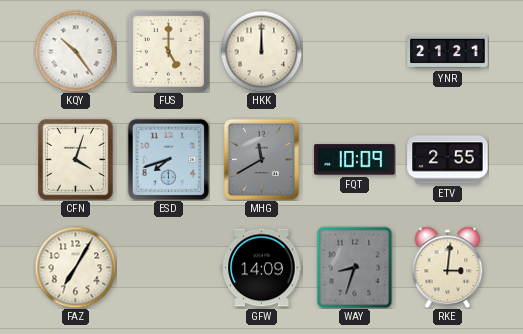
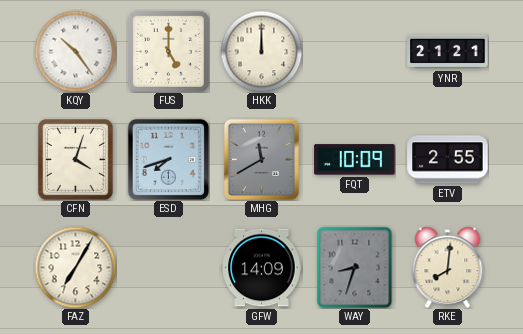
RKE: 3:01 -> 8:01
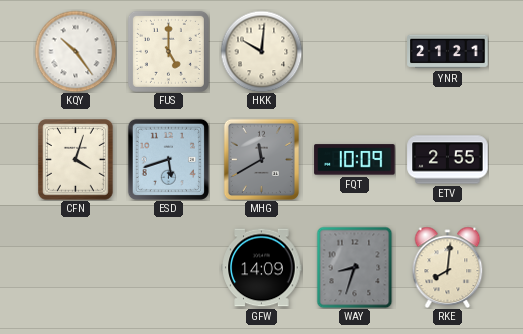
HKK: 12:00 -> 10:01
ESD: 7:42 -> 5:42
FAZ: 7:05 -> none
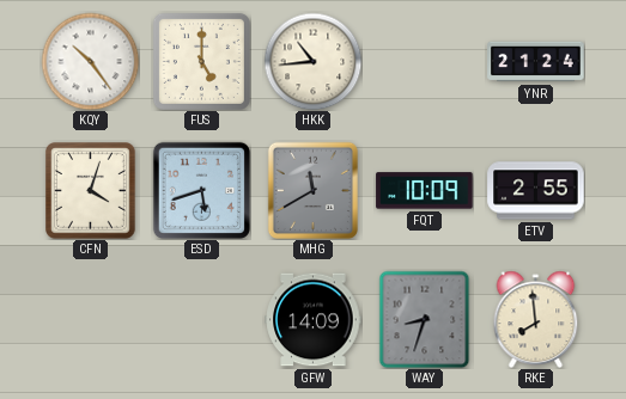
HKK: 10:01 -> 10:44
YNR: 21:21 -> 21:24
RKE: 8:01 -> 7:59
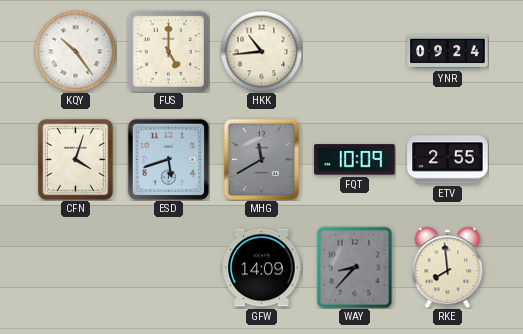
YNR: 21:24 -> 09:24
WAY: 8:33 -> 8:37
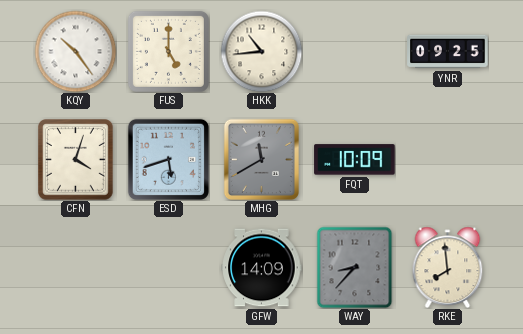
YNR: 09:24 -> 09:25
ETV: 2:55 -> none
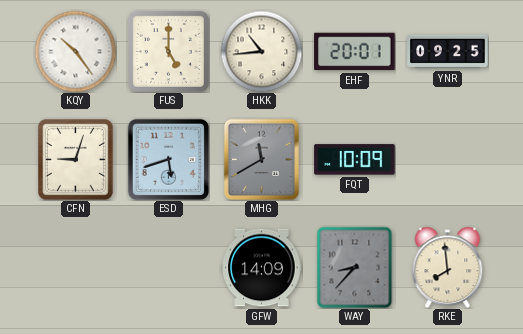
EHF: none -> 20:01
CFN: 4:03 -> 9:03
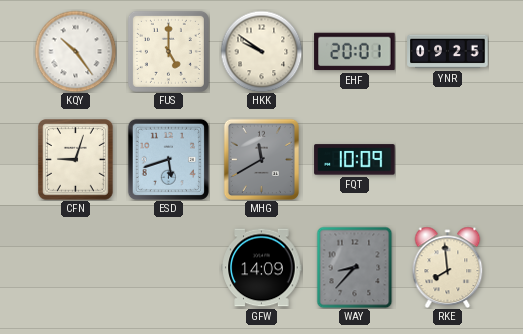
HKK: 10:44 -> 9:51
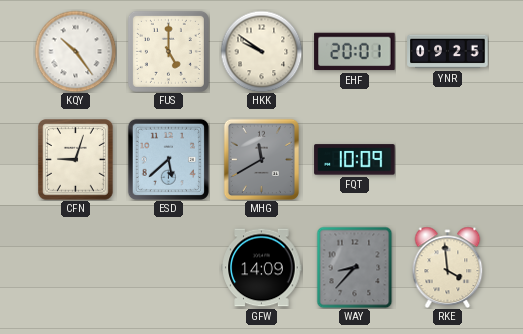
ESD: 5:42 -> 5:38
RKE: 7:59 -> 3:59
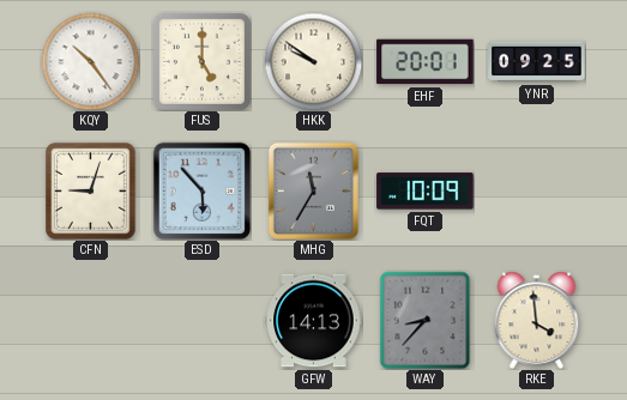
ESD: 5:38 -> 5:53
MHG: 11:40 -> 11:35
GFW: 14:09 -> 14:13
